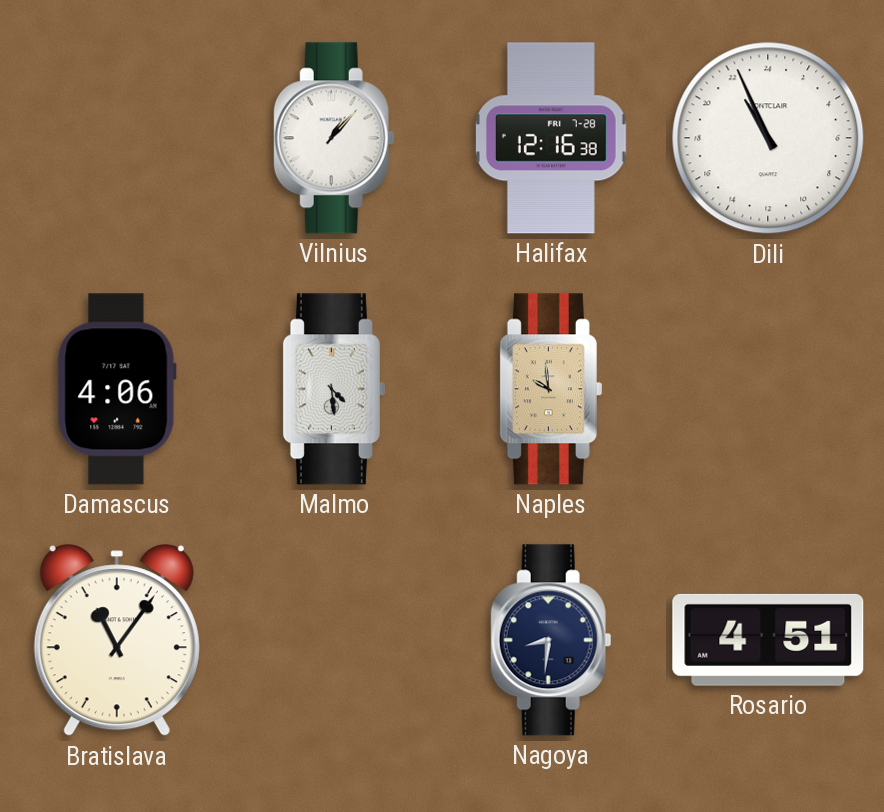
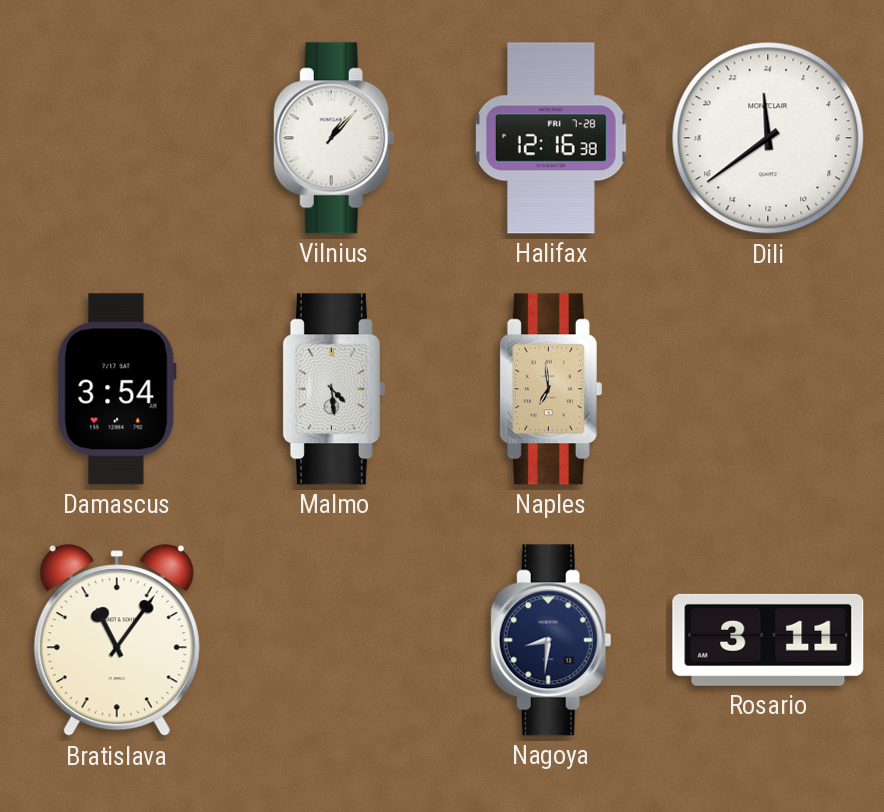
Dili: 21:56 -> 23:39
Damascus: 4:06 -> 3:54
Naples: 9:59 -> 6:59
Rosario: 4:51 -> 3:11
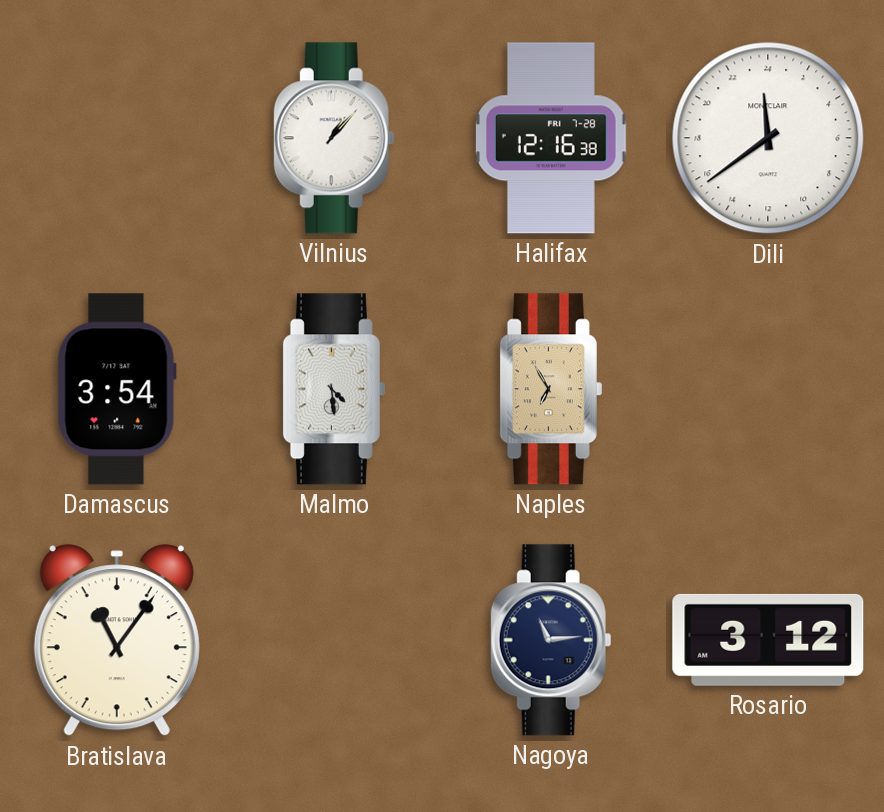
Naples: 6:59 -> 6:55
Nagoya: 8:31 -> 11:14
Rosario: 3:11 -> 3:12
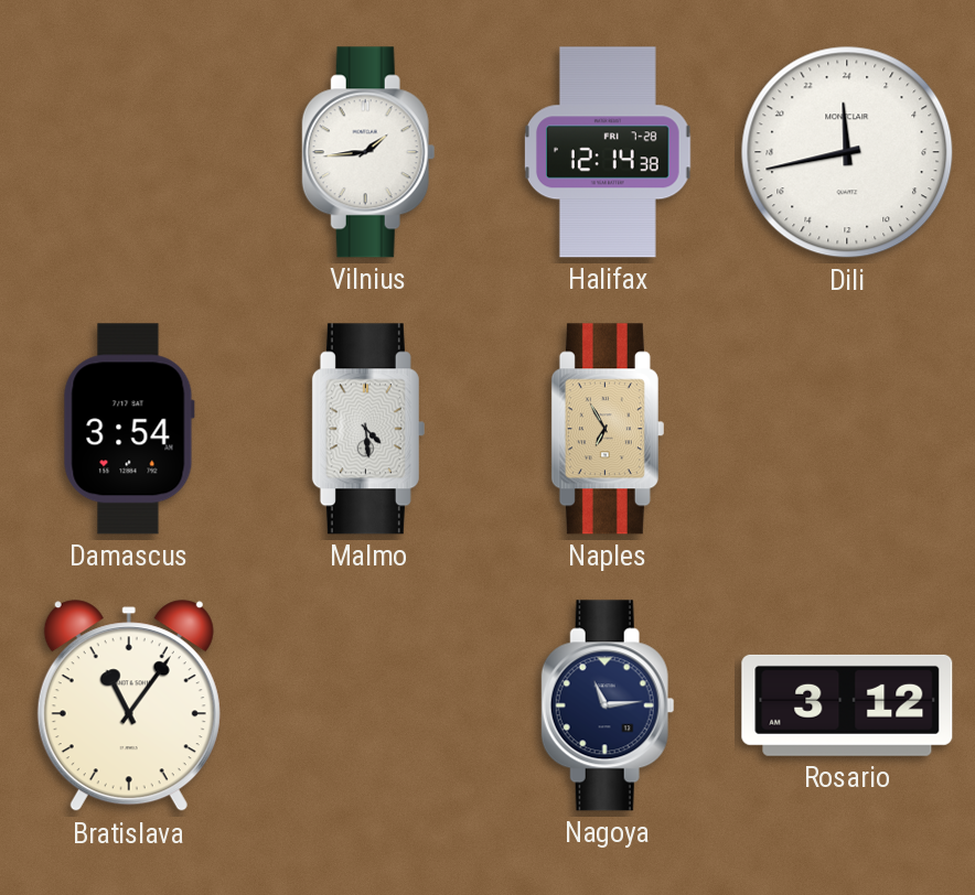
Vilnius: 1:07 -> 1:44
Halifax: 12:16 -> 12:14
Dili: 23:39 -> 23:43
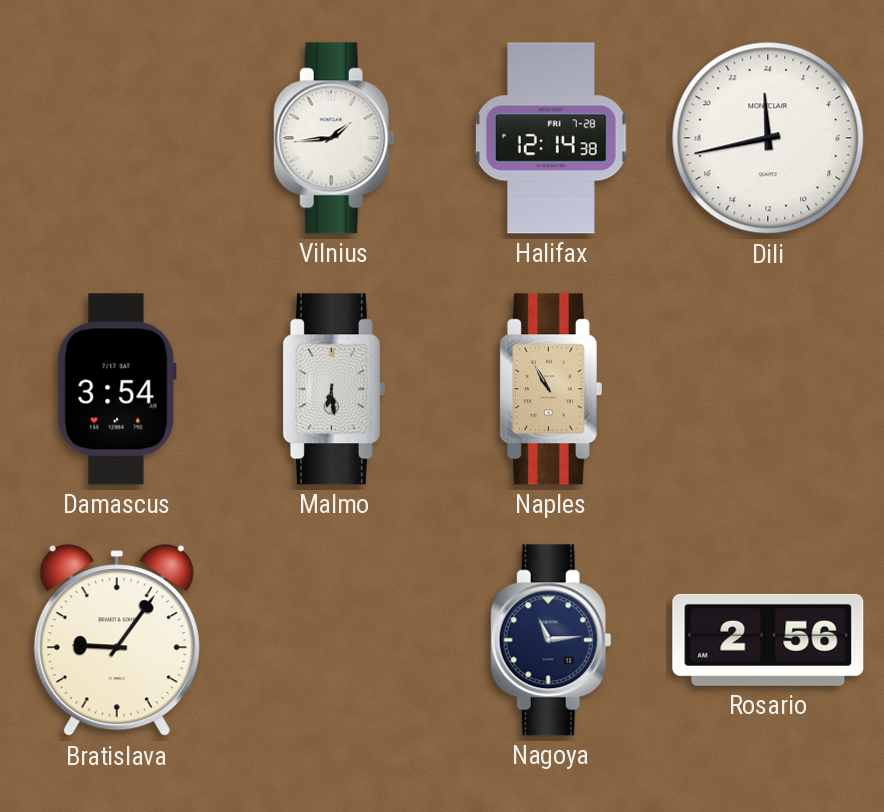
Malmo: 4:29 -> 6:29
Naples: 6:55 -> 10:55
Bratislava: 11:06 -> 9:06
Rosario: 3:12 -> 2:56
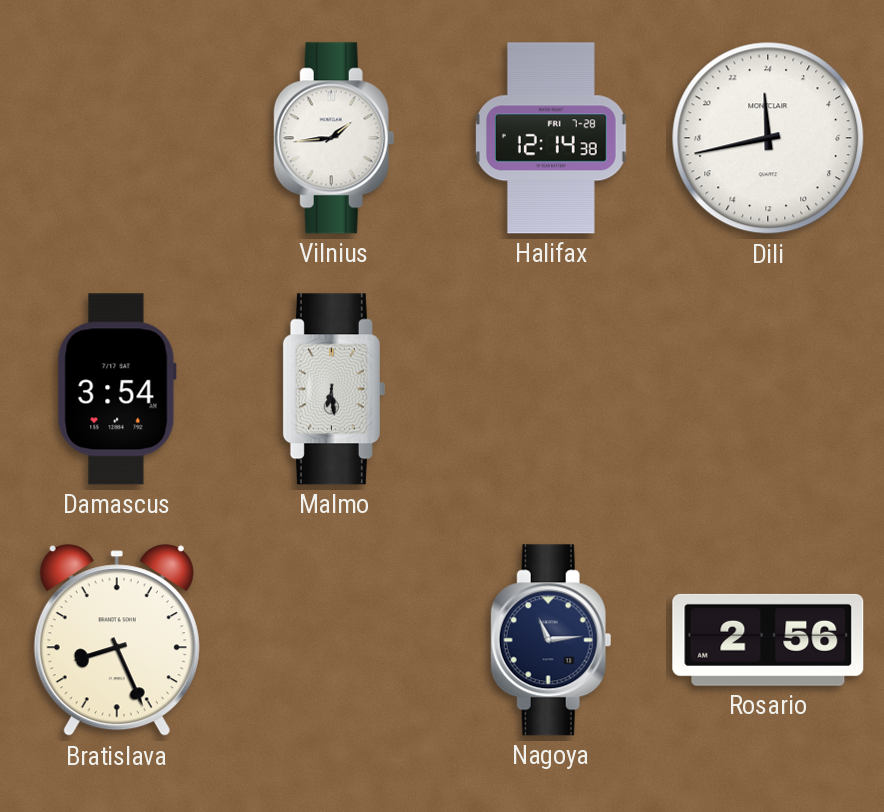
Naples: 10:55 -> none
Bratislava: 9:06 -> 8:26
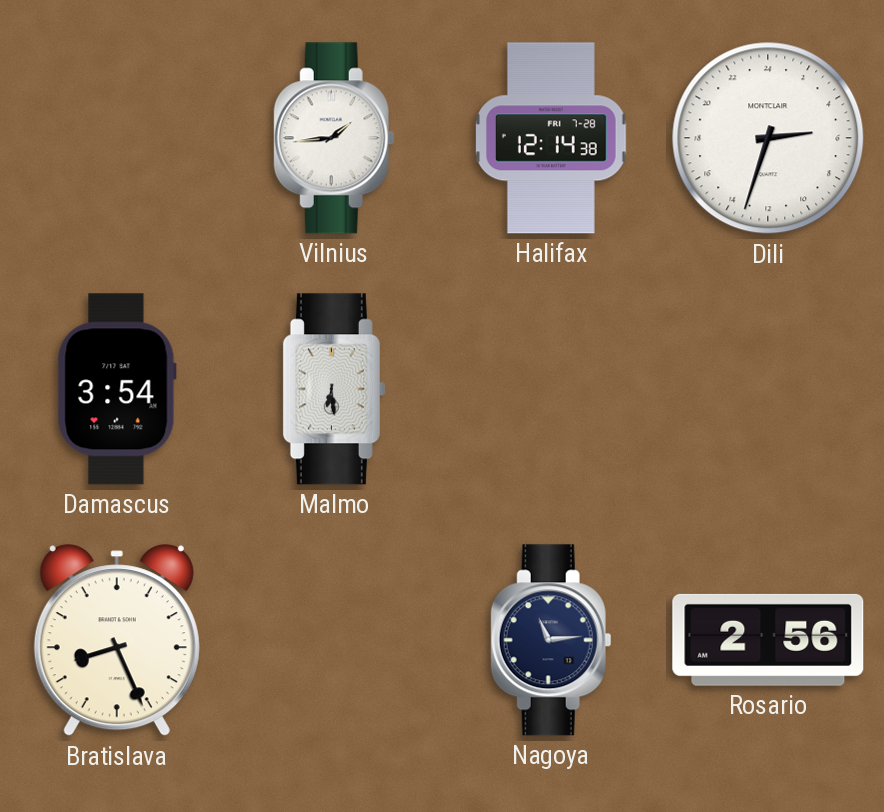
Dili: 23:43 -> 5:33
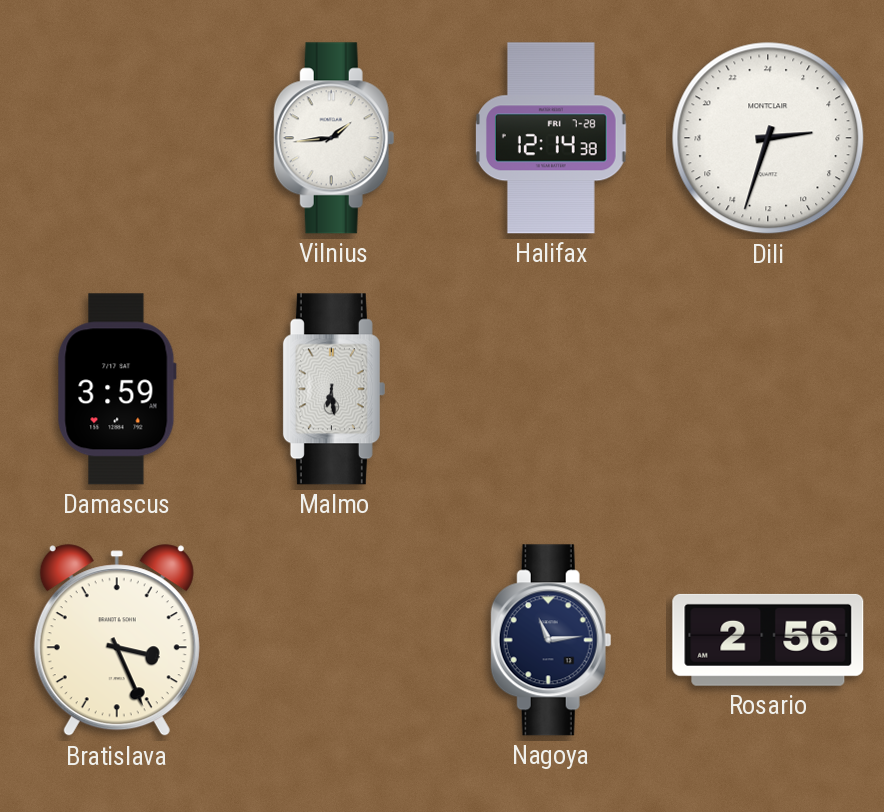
Damascus: 3:54 -> 3:59
Bratislava: 8:26 -> 3:26
